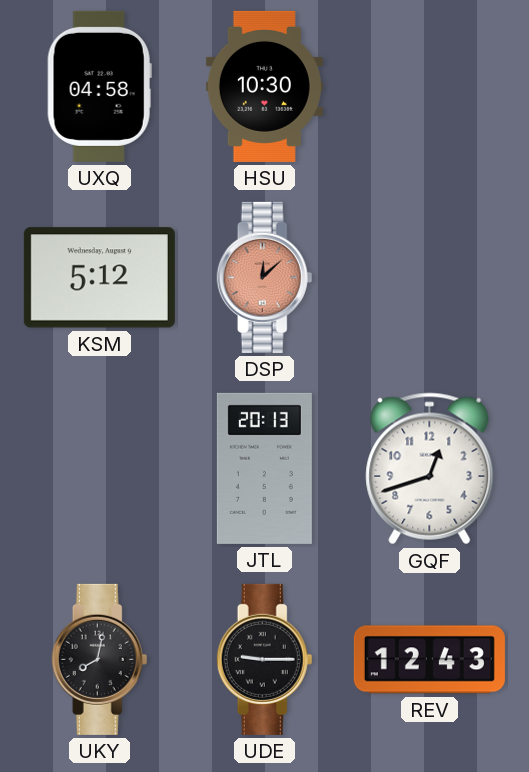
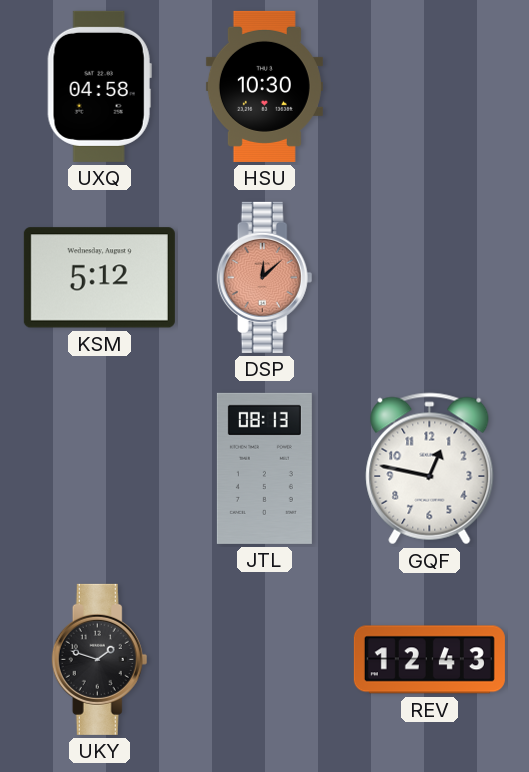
JTL: 20:13 -> 08:13
GQF: 12:42 -> 12:47
UKY: 8:02 -> 1:48
UDE: 9:15 -> none
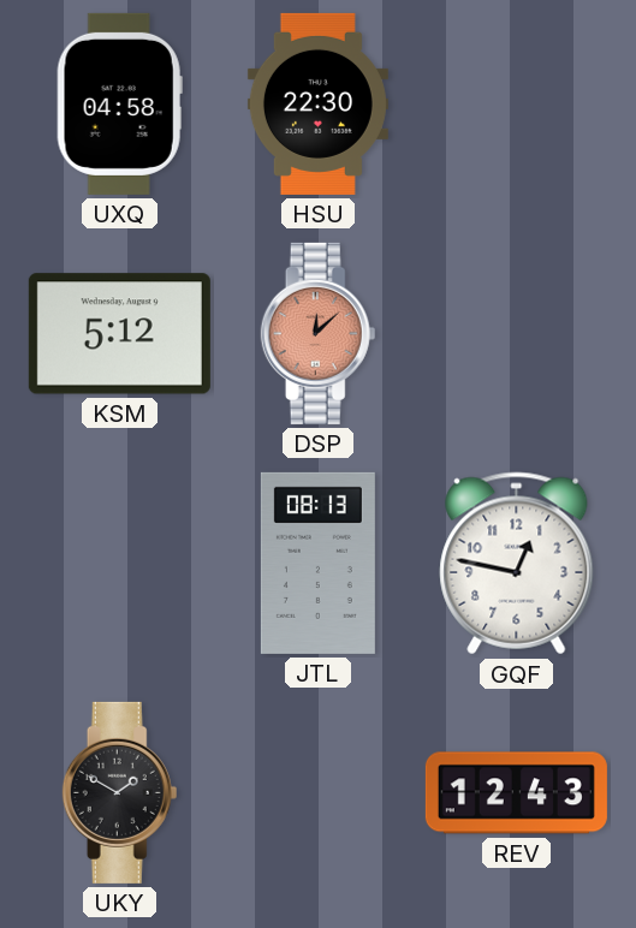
HSU: 10:30 -> 22:30
UKY: 1:48 -> 1:50
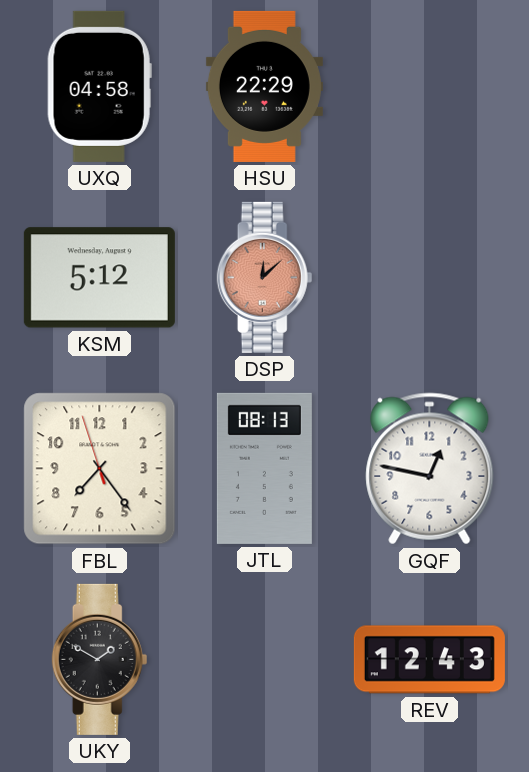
HSU: 22:30 -> 22:29
FBL: none -> 7:23
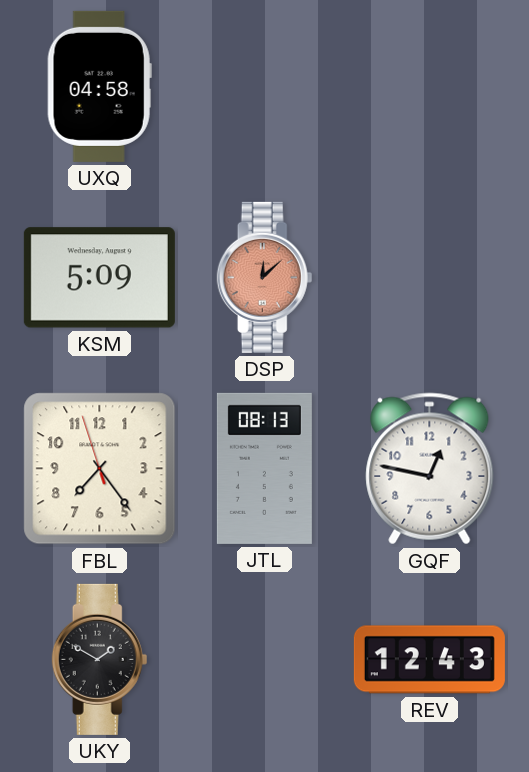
HSU: 22:29 -> none
KSM: 5:12 -> 5:09
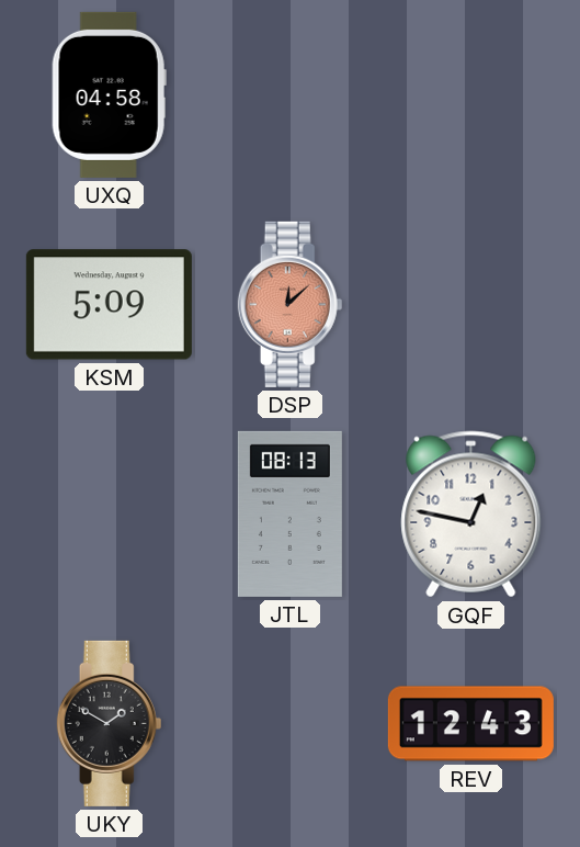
FBL: 7:23 -> none
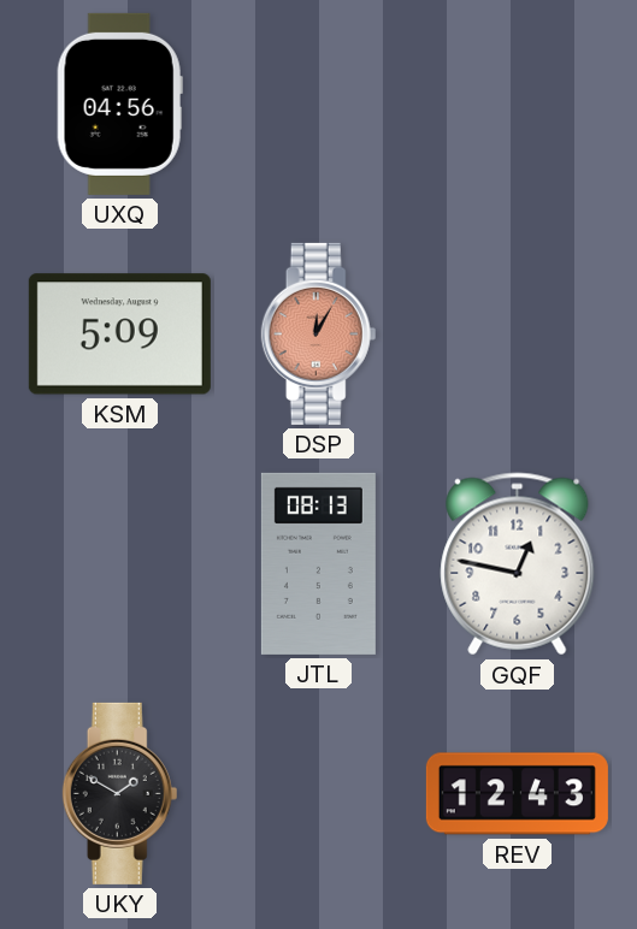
UXQ: 04:58 -> 04:56
DSP: 12:08 -> 12:05
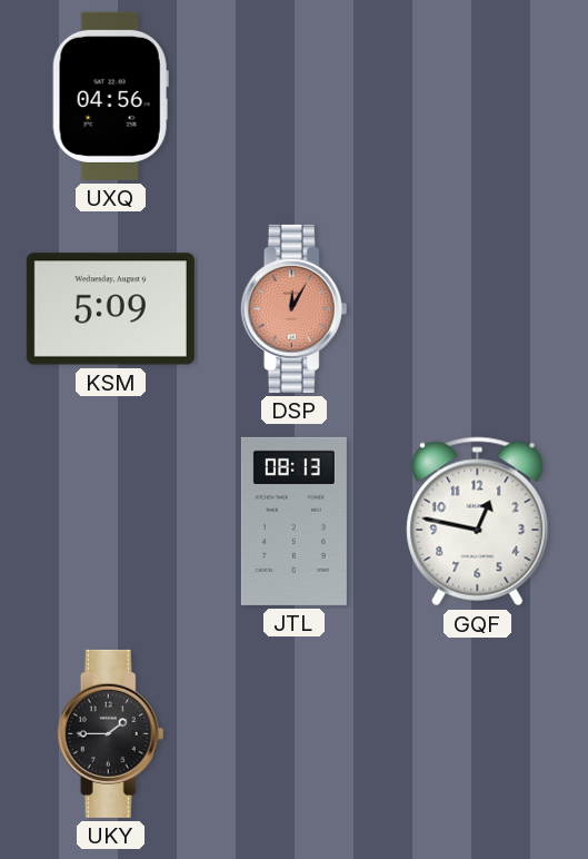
UKY: 1:50 -> 1:45
REV: 12:43 -> none
